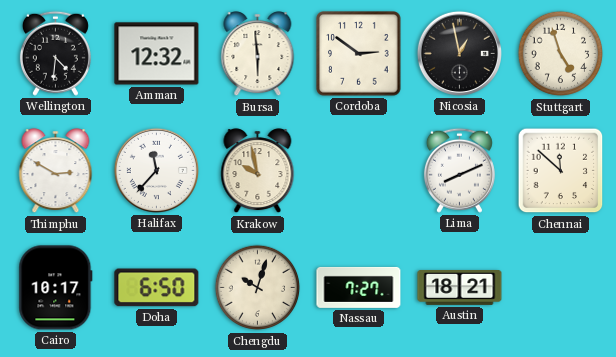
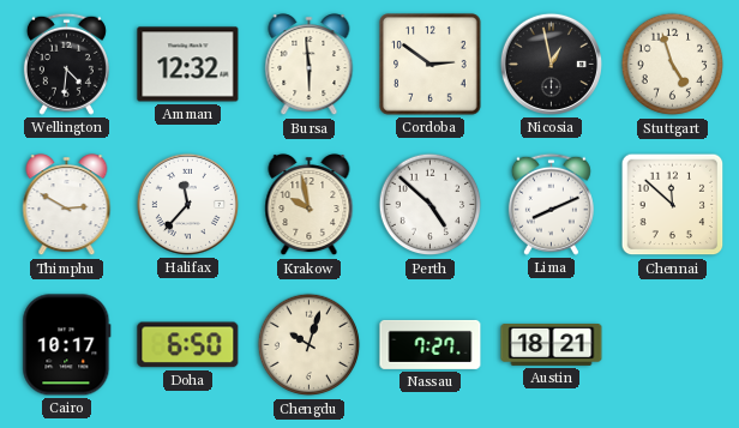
Perth: none -> 4:52
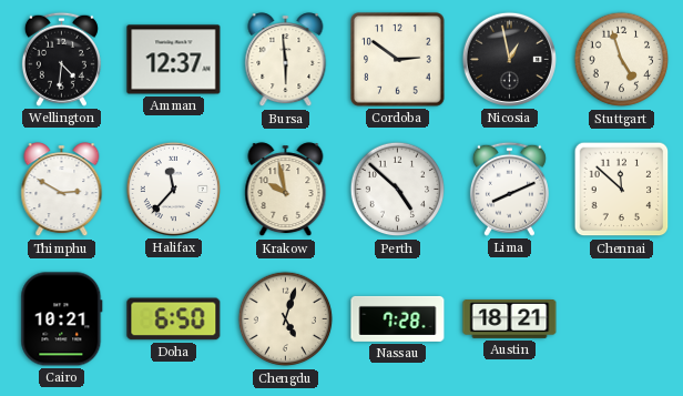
Amman: 12:32 -> 12:37
Cairo: 10:17 -> 10:21
Chengdu: 10:03 -> 5:03
Nassau: 7:27 -> 7:28
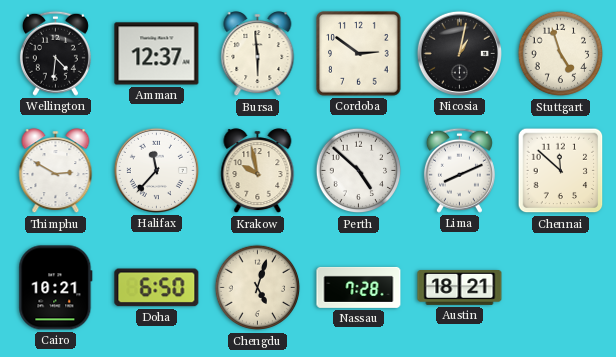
Nicosia: 12:58 -> 1:02
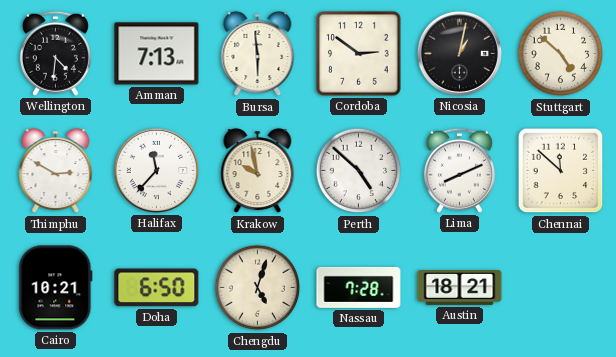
Amman: 12:37 -> 7:13
Stuttgart: 4:57 -> 4:52
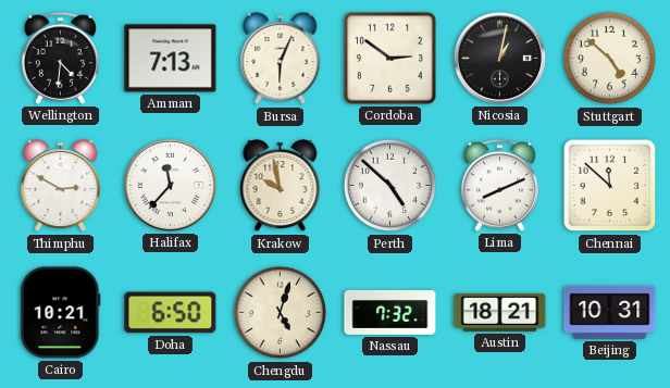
Bursa: 5:59 -> 6:04
Nassau: 7:28 -> 7:32
Beijing: none -> 10:31
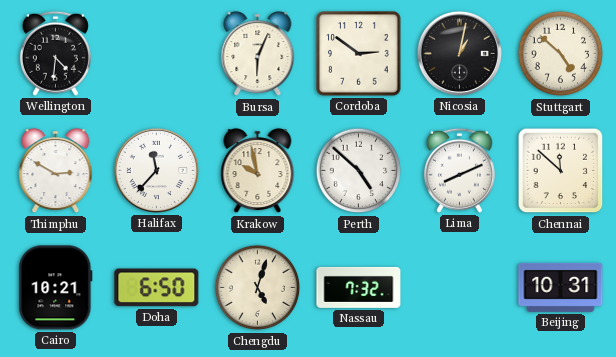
Amman: 7:13 -> none
Austin: 18:21 -> none
